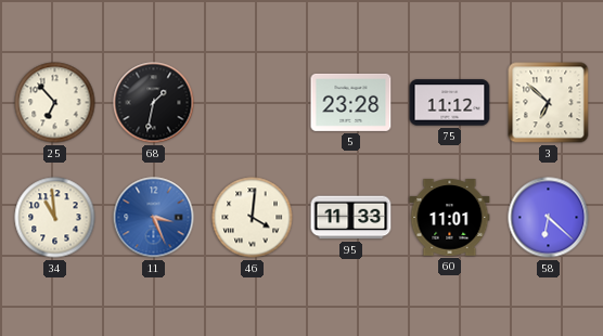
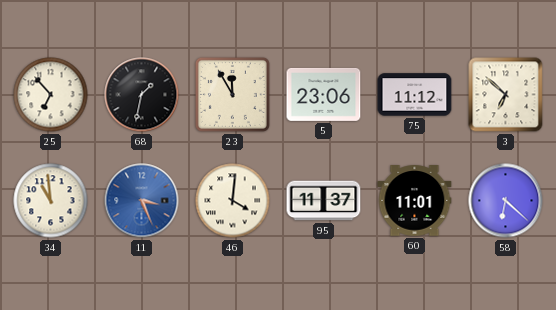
23: none -> 11:55
5: 23:28 -> 23:06
95: 11:33 -> 11:37
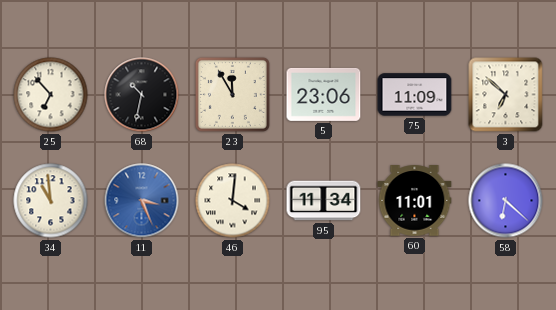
68: 1:32 -> 10:32
75: 11:12 -> 11:09
95: 11:37 -> 11:34
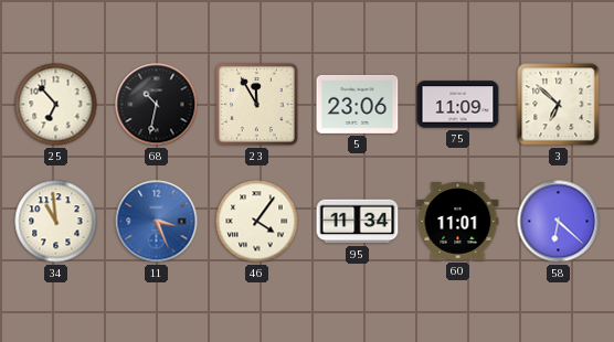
46: 4:01 -> 4:06
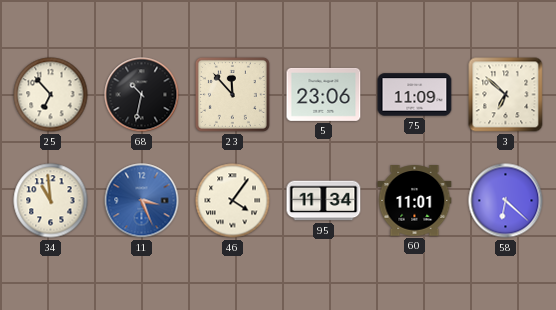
23: 11:55 -> 11:53
